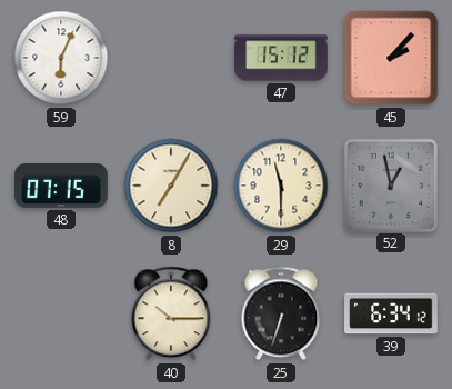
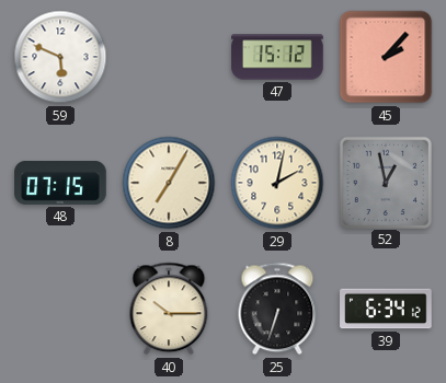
59: 6:04 -> 5:49
29: 11:30 -> 2:02
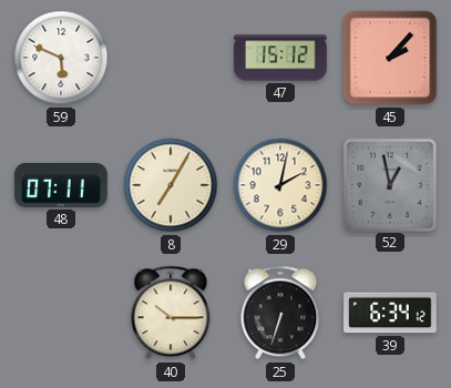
48: 07:15 -> 07:11
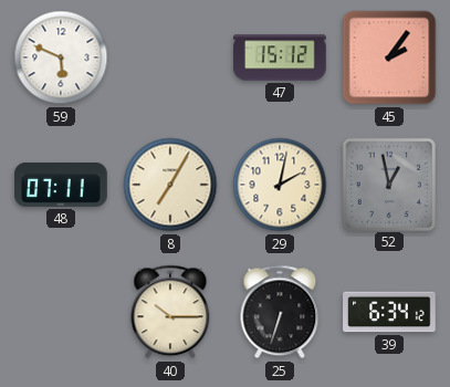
45: 2:07 -> 2:06
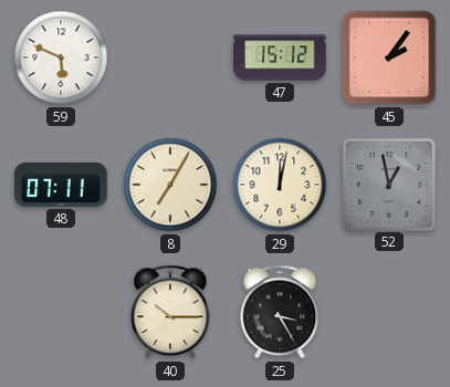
29: 2:02 -> 12:02
25: 6:33 -> 3:25
39: 6:34 -> none
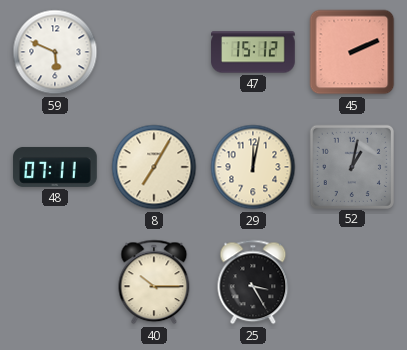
45: 2:06 -> 2:11
52: 12:58 -> 1:02
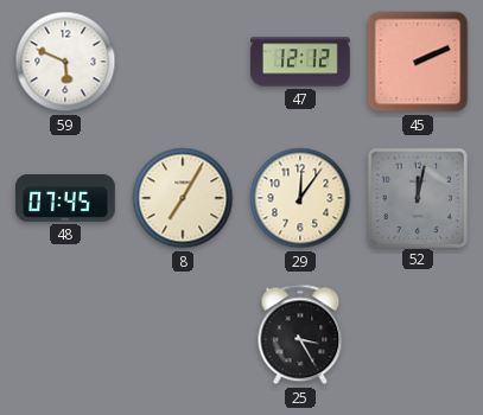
47: 15:12 -> 12:12
48: 07:11 -> 07:45
29: 12:02 -> 12:06
52: 1:02 -> 12:02
40: 10:15 -> none
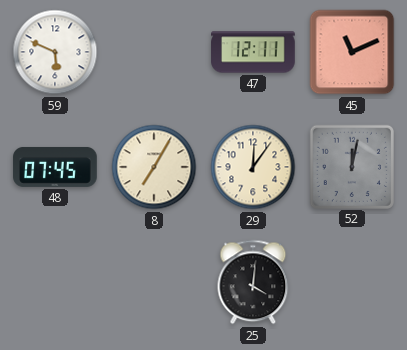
47: 12:12 -> 12:11
45: 2:11 -> 11:11
25: 3:25 -> 4:01
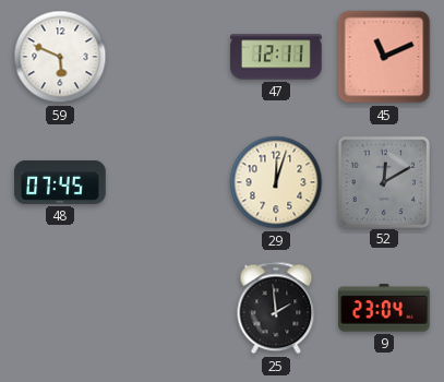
8: 7:05 -> none
29: 12:06 -> 12:03
52: 12:02 -> 12:10
25: 4:01 -> 1:59
9: none -> 23:04
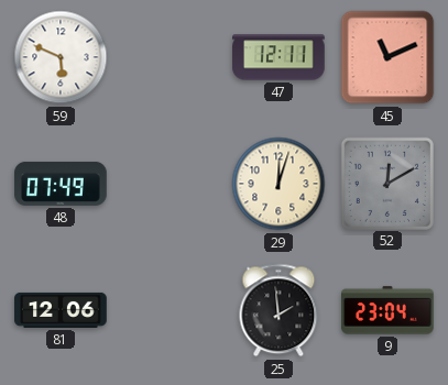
48: 07:45 -> 07:49
81: none -> 12:06
